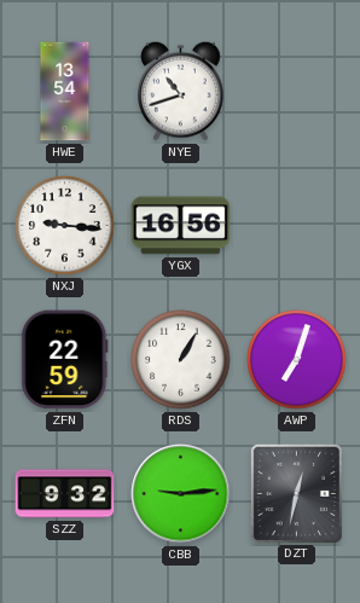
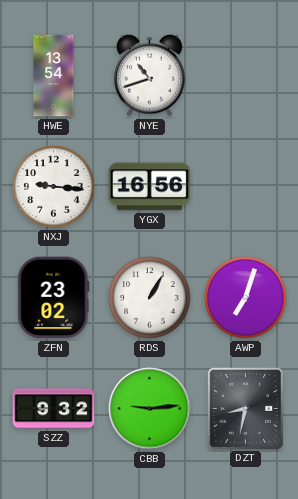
ZFN: 22:59 -> 23:02
DZT: 12:32 -> 8:32
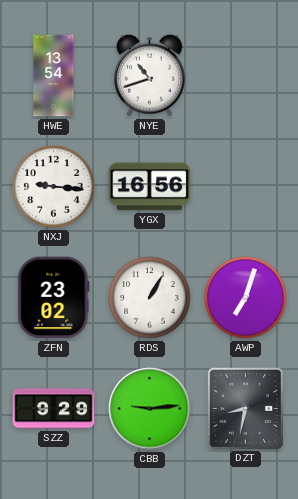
SZZ: 9:32 -> 9:29
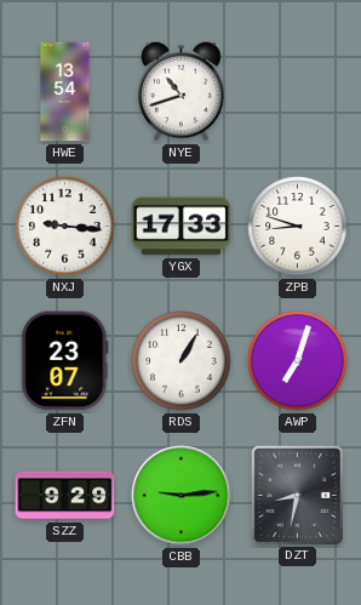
YGX: 16:56 -> 17:33
ZPB: none -> 8:48
ZFN: 23:02 -> 23:07
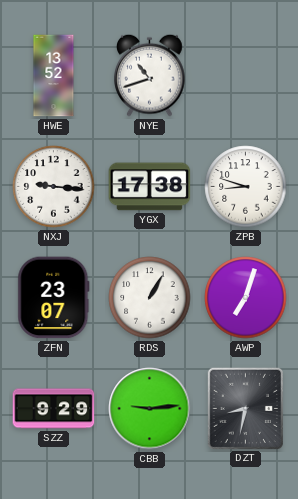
HWE: 13:54 -> 13:52
YGX: 17:33 -> 17:38
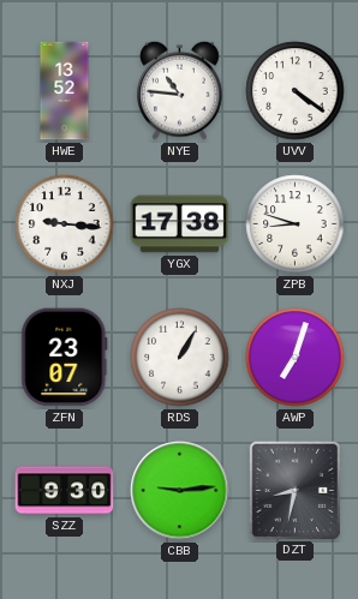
NYE: 10:42 -> 10:46
UVV: none -> 4:21
SZZ: 9:29 -> 9:30
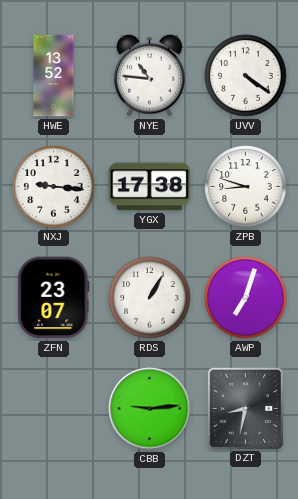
SZZ: 9:30 -> none
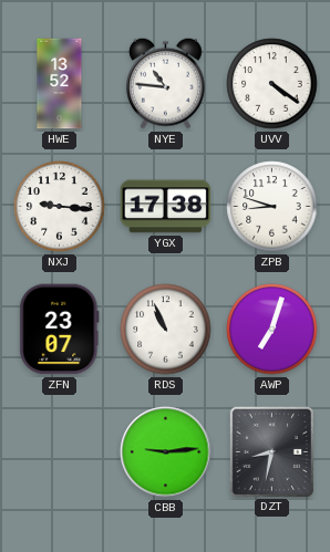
RDS: 1:05 -> 10:56
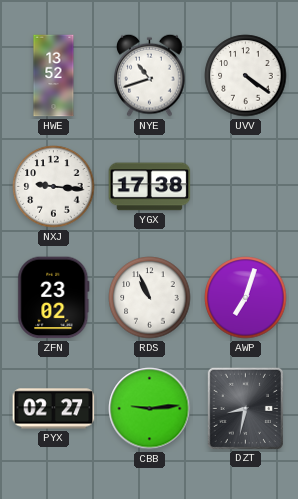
NYE: 10:46 -> 10:42
ZPB: 8:48 -> none
ZFN: 23:07 -> 23:02
PYX: none -> 02:27
